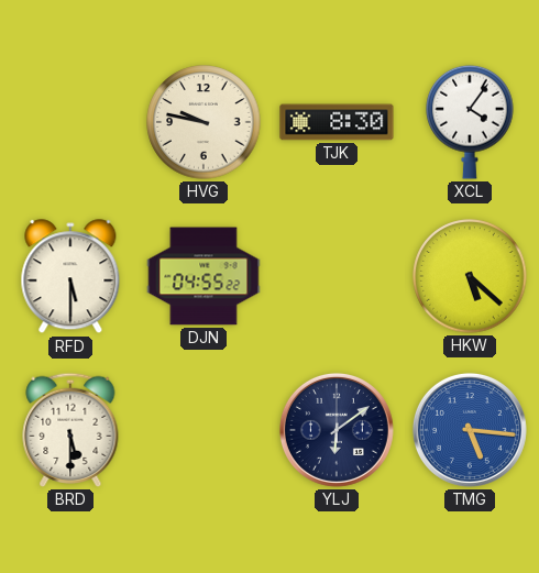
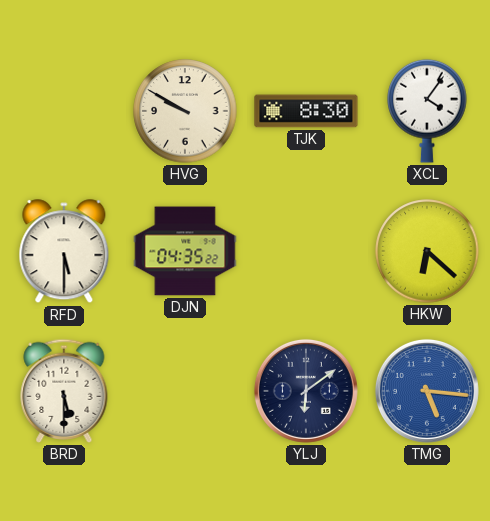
HVG: 9:47 -> 9:50
DJN: 04:55 -> 04:35
HKW: 5:22 -> 6:22
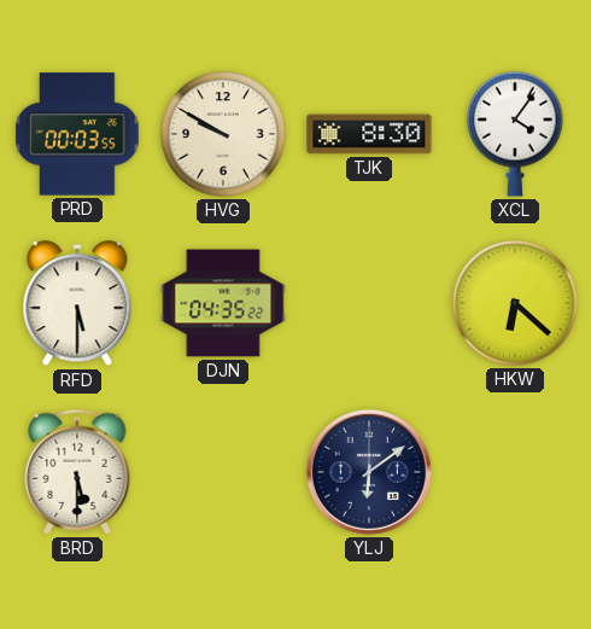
PRD: none -> 00:03
TMG: 5:16 -> none
